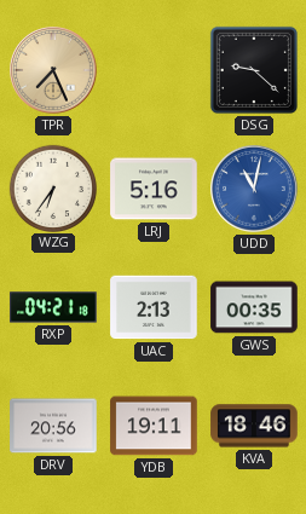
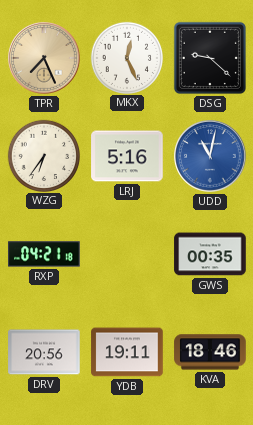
MKX: none -> 12:26
UAC: 2:13 -> none
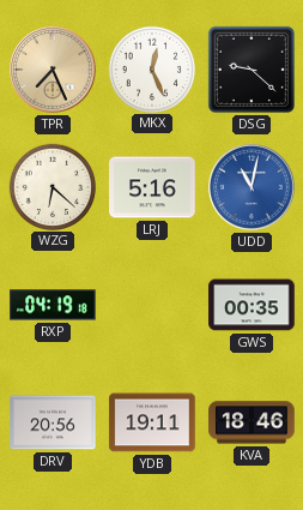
WZG: 6:36 -> 6:22
RXP: 04:21 -> 04:19
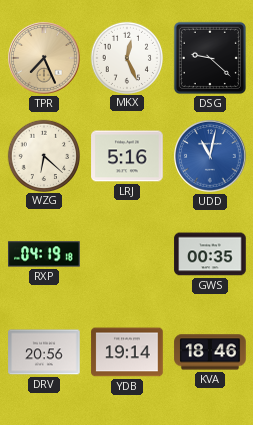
YDB: 19:11 -> 19:14
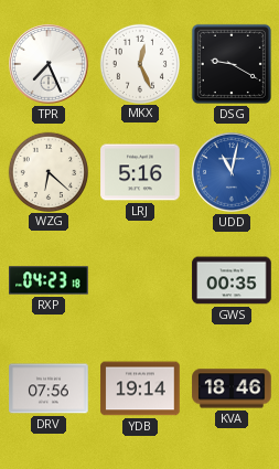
TPR dial: champagne -> white
DSG: 9:22 -> 9:20
RXP: 04:19 -> 04:23
DRV: 20:56 -> 07:56
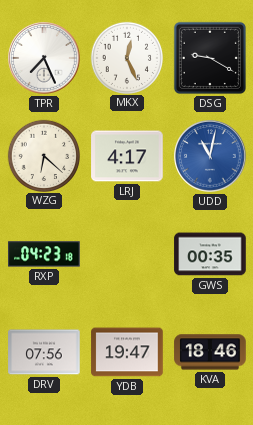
LRJ: 5:16 -> 4:17
YDB: 19:14 -> 19:47
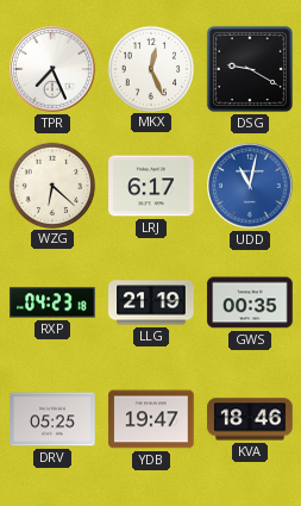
LRJ: 4:17 -> 6:17
LLG: none -> 21:19
DRV: 07:56 -> 05:25
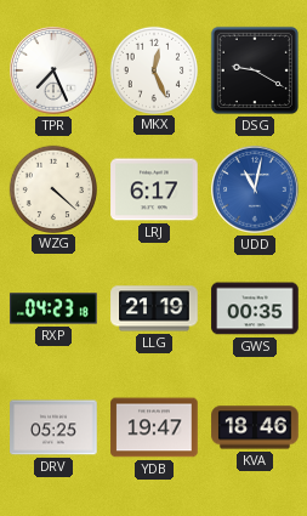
WZG: 6:22 -> 4:22
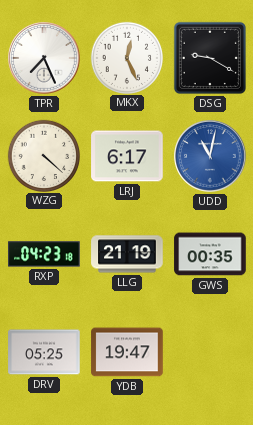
KVA: 18:46 -> none
